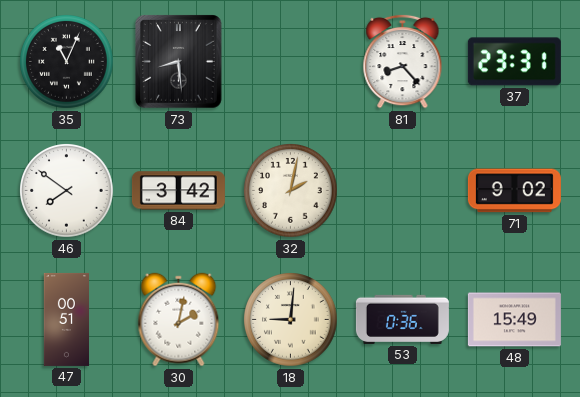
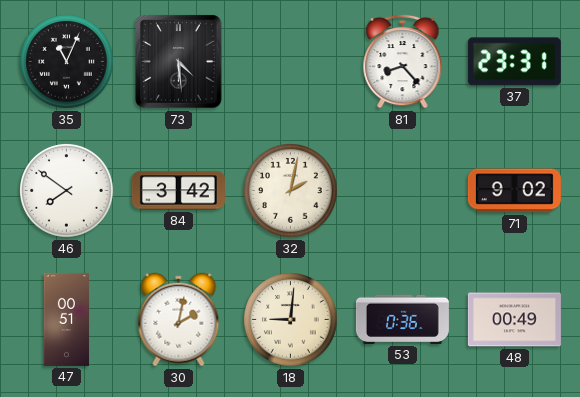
73: 8:29 -> 4:29
48: 15:49 -> 00:49
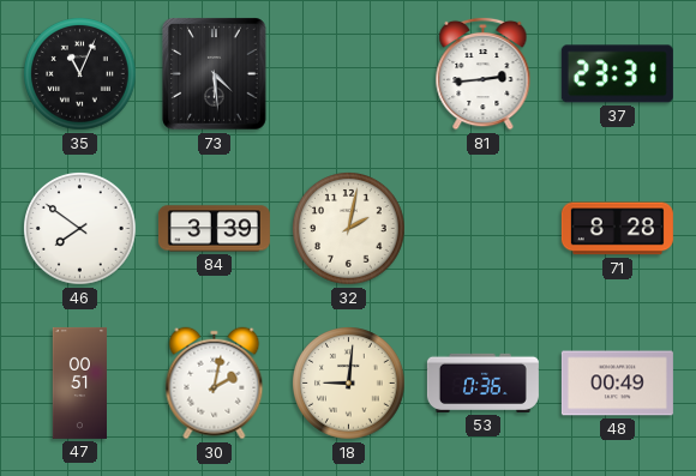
81: 8:23 -> 2:44
84: 3:42 -> 3:39
71: 9:02 -> 8:28
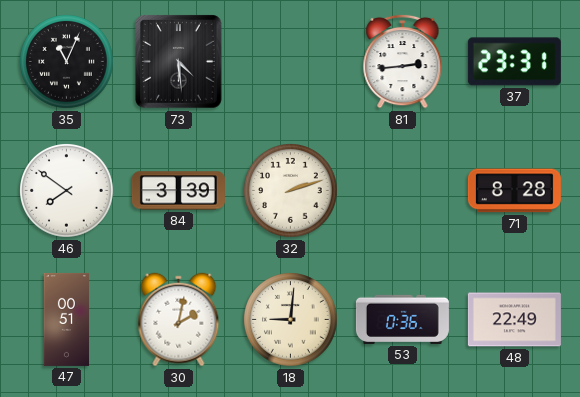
32: 2:02 -> 2:12
48: 00:49 -> 22:49
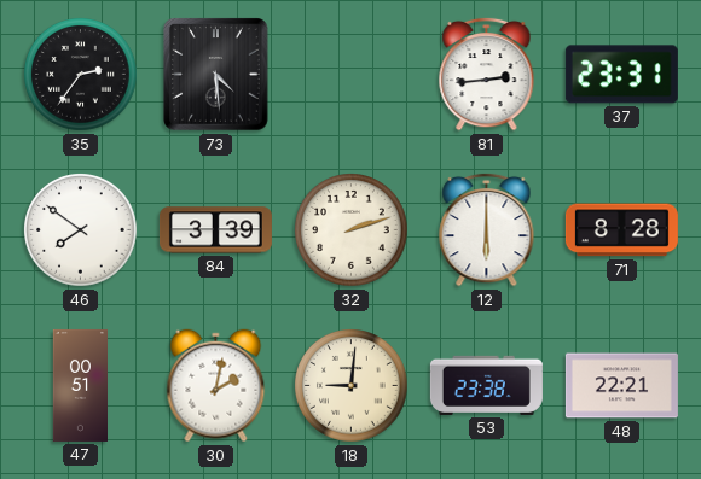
35: 11:04 -> 2:36
12: none -> 6:00
53: 0:36 -> 23:38
48: 22:49 -> 22:21
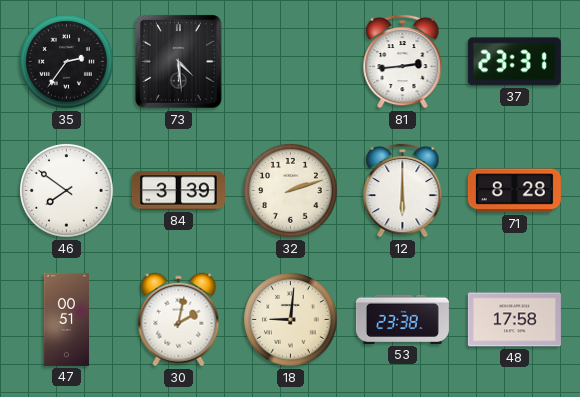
48: 22:21 -> 17:58
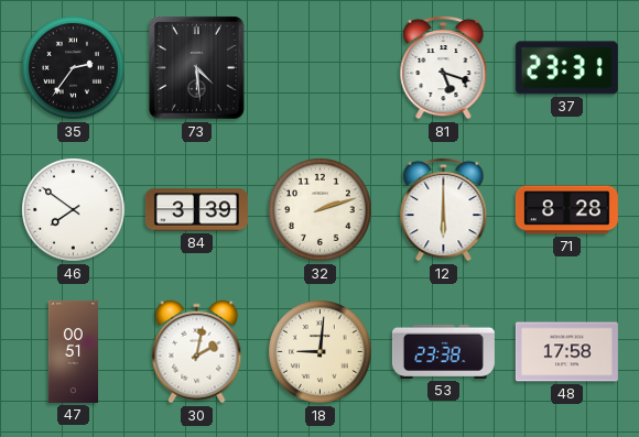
81: 2:44 -> 5:18
